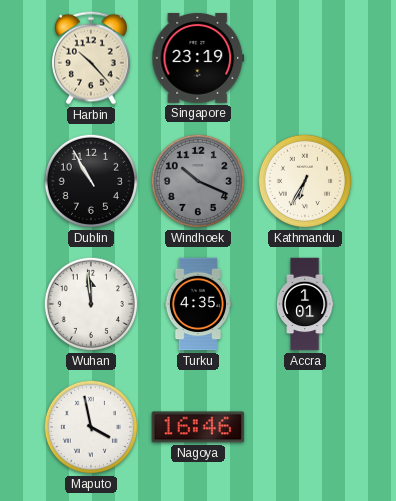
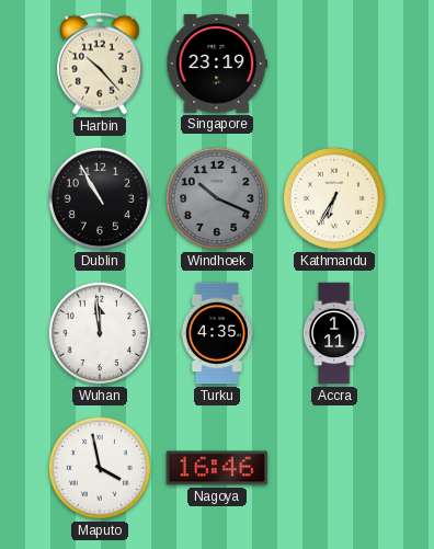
Accra: 1:01 -> 1:11
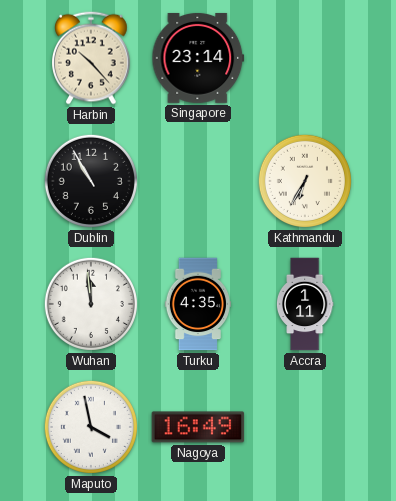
Singapore: 23:19 -> 23:14
Windhoek: 10:19 -> none
Nagoya: 16:46 -> 16:49
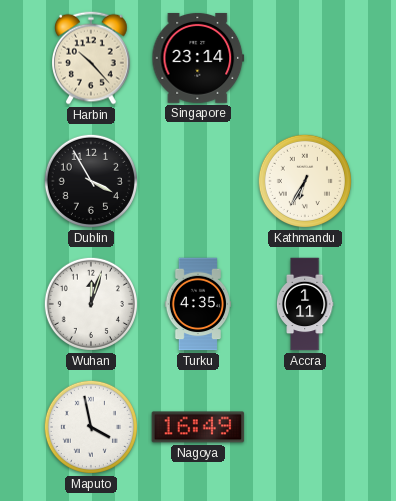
Dublin: 10:55 -> 3:55
Wuhan: 11:59 -> 12:03
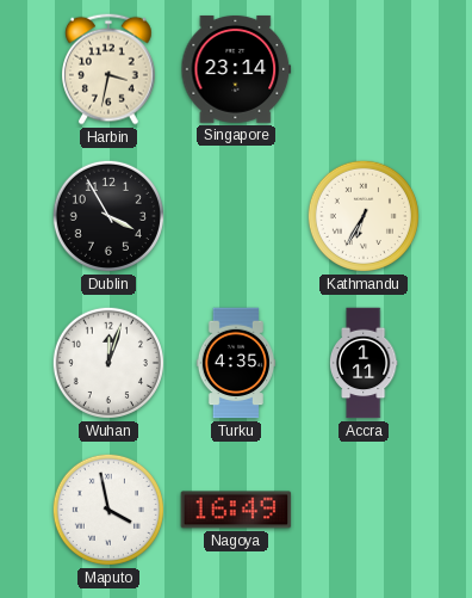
Harbin: 10:23 -> 3:32
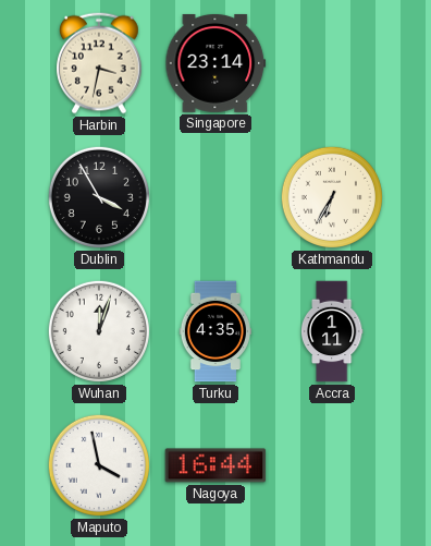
Nagoya: 16:49 -> 16:44
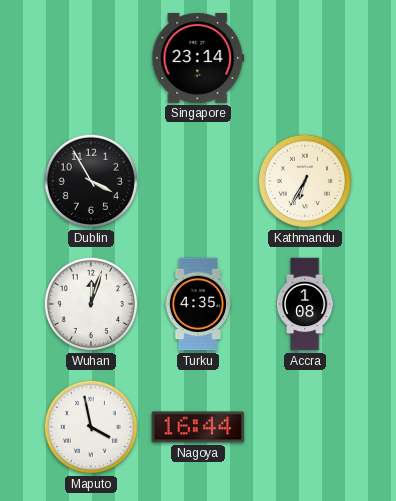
Harbin: 3:32 -> none
Accra: 1:11 -> 1:08
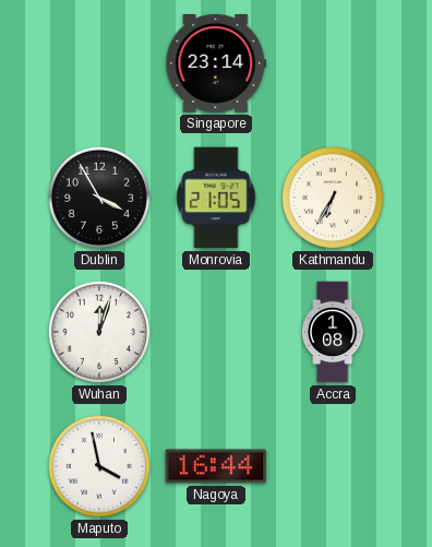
Monrovia: none -> 21:05
Turku: 4:35 -> none
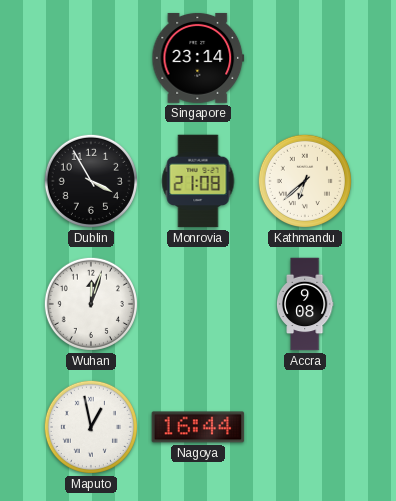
Monrovia: 21:05 -> 21:08
Kathmandu: 6:35 -> 6:38
Accra: 1:08 -> 9:08
Maputo: 3:58 -> 12:58
